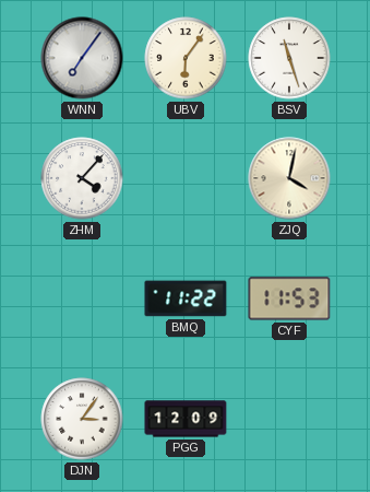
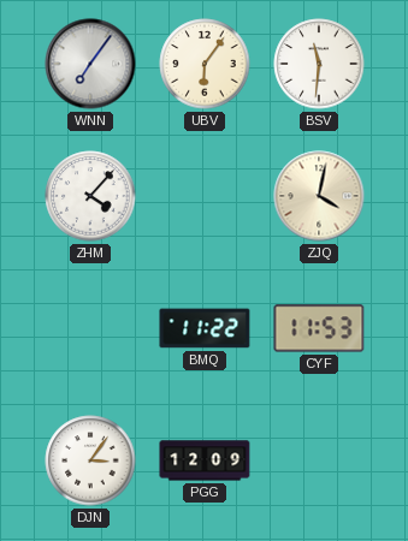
BSV: 11:27 -> 11:31
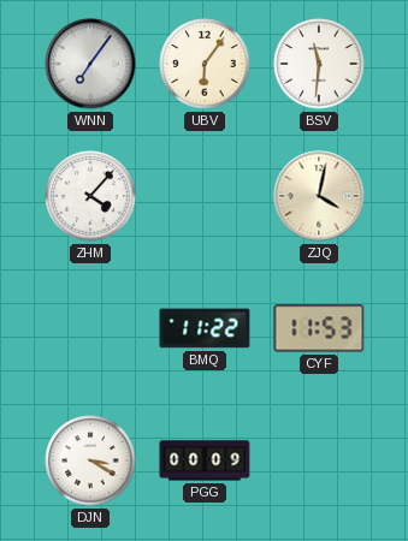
DJN: 3:06 -> 3:20
PGG: 12:09 -> 00:09
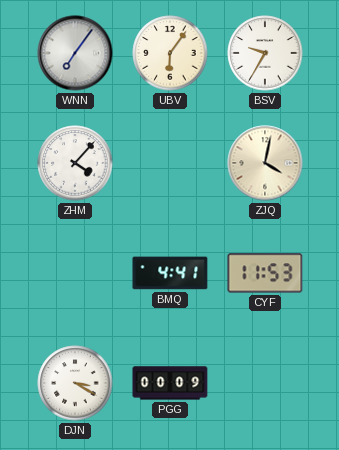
BSV: 11:31 -> 9:35
BMQ: 11:22 -> 4:41
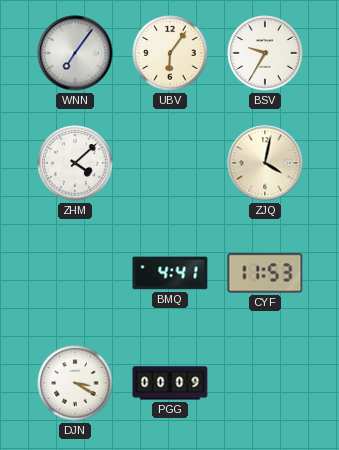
ZHM: 4:07 -> 4:08
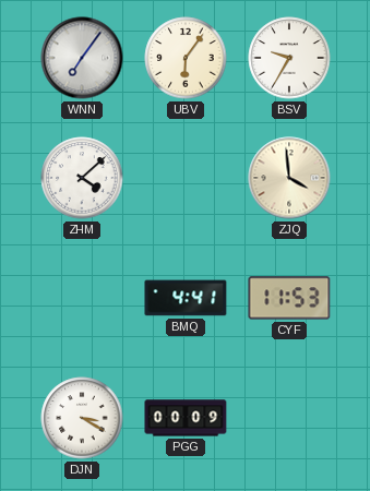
ZJQ: 4:02 -> 3:59
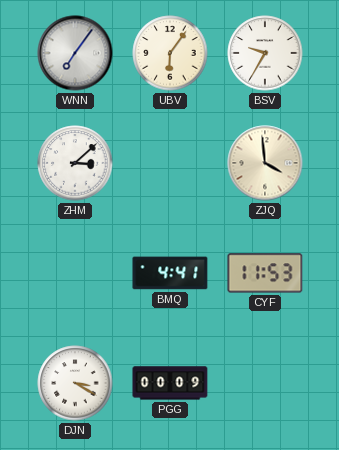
ZHM: 4:08 -> 3:08
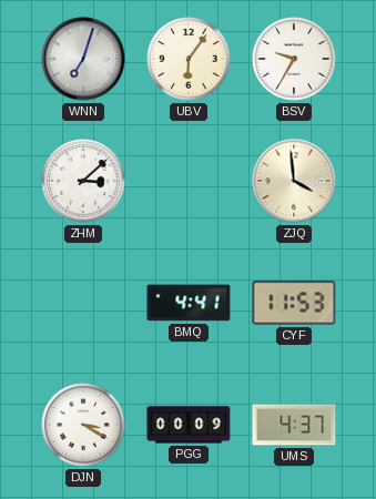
WNN: 7:06 -> 7:03
UMS: none -> 4:37
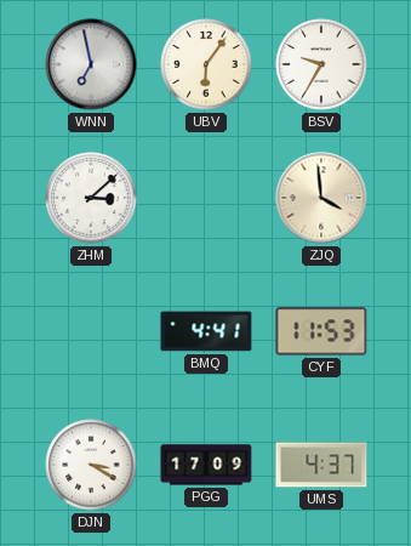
WNN: 7:03 -> 6:58
PGG: 00:09 -> 17:09
